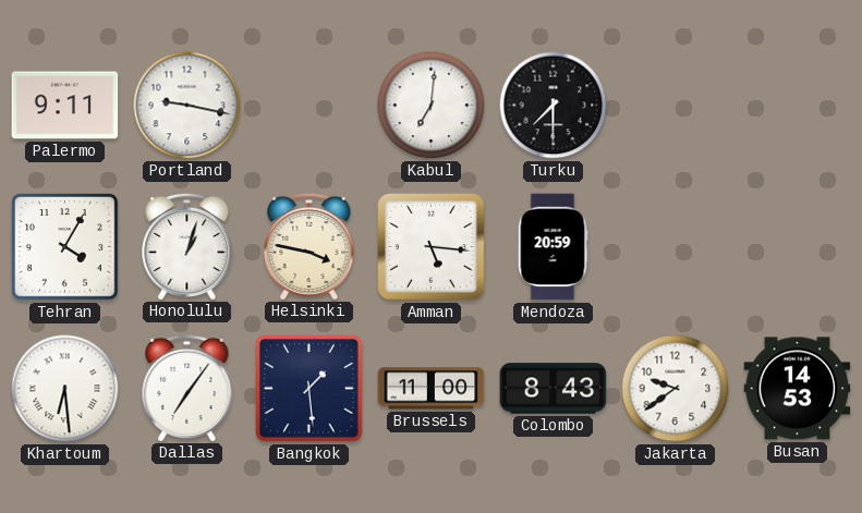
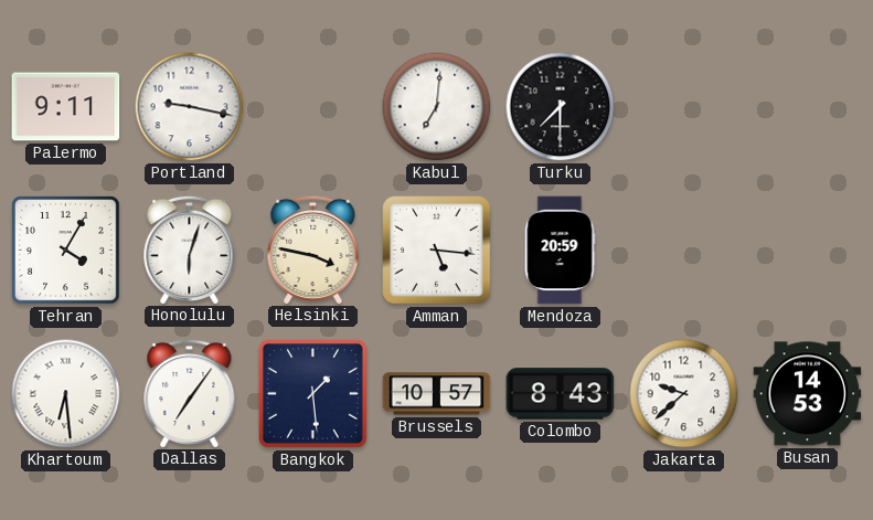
Honolulu: 1:03 -> 6:03
Brussels: 11:00 -> 10:57
Jakarta: 9:39 -> 9:38
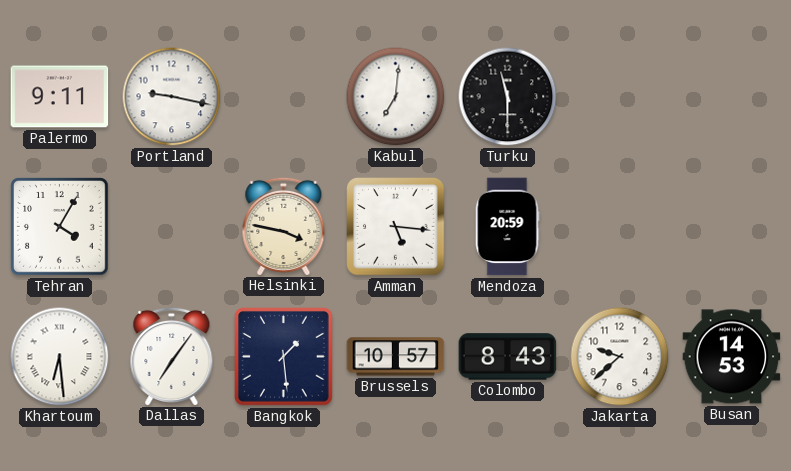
Turku: 7:30 -> 11:30
Honolulu: 6:03 -> none
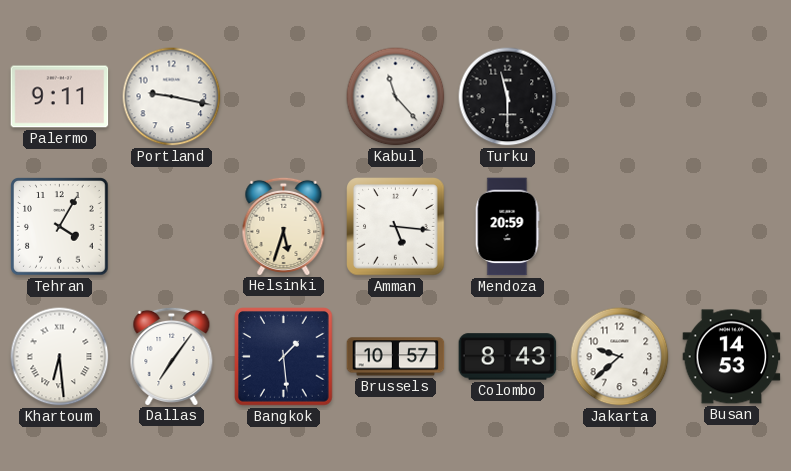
Kabul: 7:01 -> 11:23
Helsinki: 3:47 -> 5:33
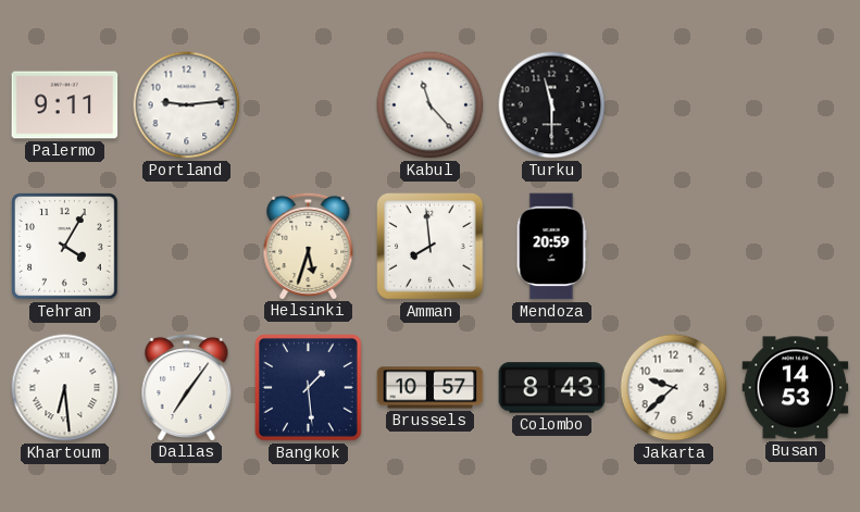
Portland: 9:17 -> 9:14
Amman: 5:16 -> 7:59
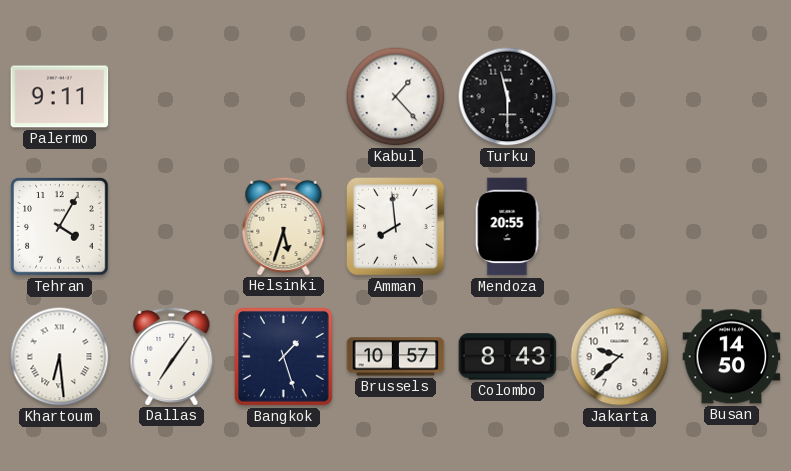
Portland: 9:14 -> none
Kabul: 11:23 -> 1:23
Mendoza: 20:59 -> 20:55
Bangkok: 1:29 -> 1:27
Busan: 14:53 -> 14:50
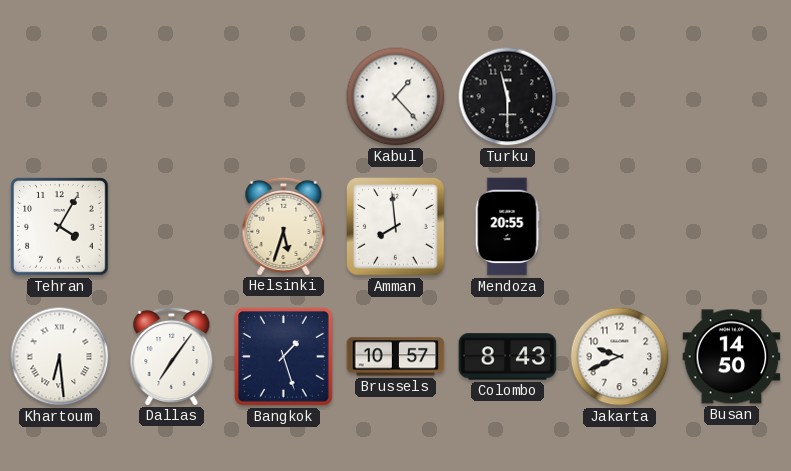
Palermo: 9:11 -> none
Jakarta: 9:38 -> 9:41
